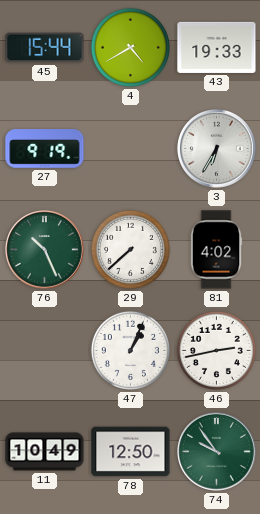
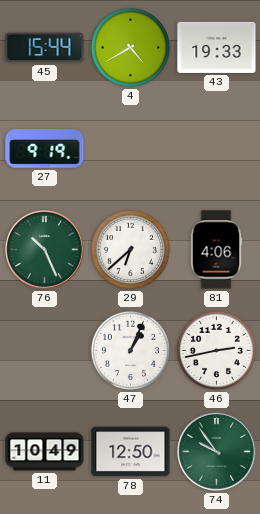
3: 6:35 -> none
29: 7:38 -> 6:38
81: 4:02 -> 4:06
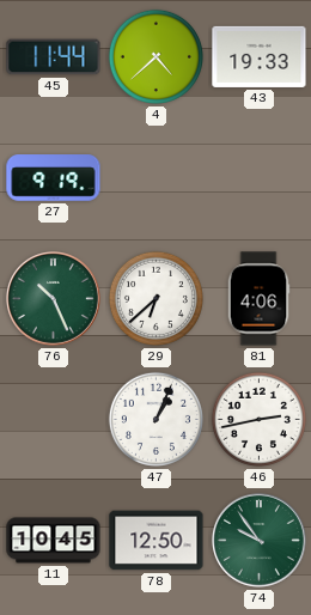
45: 15:44 -> 11:44
4: 4:40 -> 4:38
11: 10:49 -> 10:45
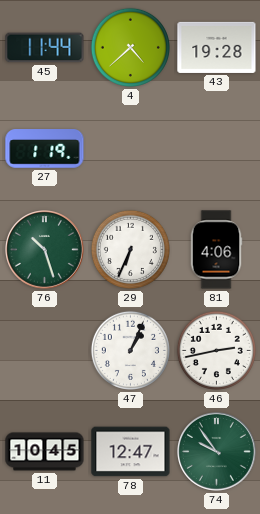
43: 19:33 -> 19:28
27: 9:19 -> 1:19
76: 10:26 -> 10:27
29: 6:38 -> 6:34
78: 12:50 -> 12:47
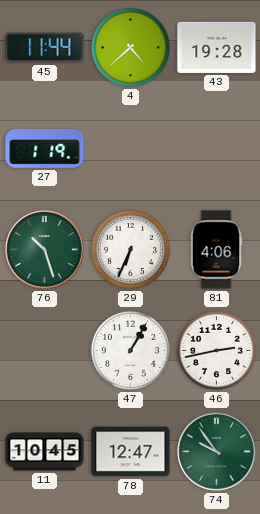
47: 1:04 -> 1:05
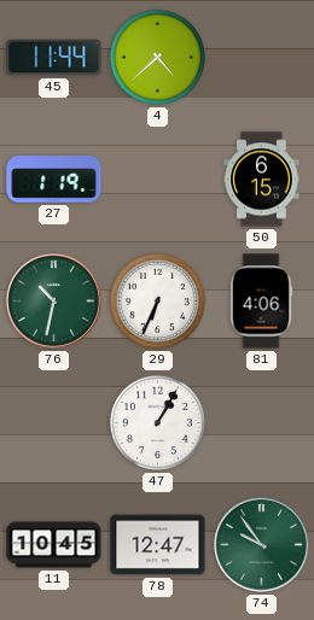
43: 19:28 -> none
50: none -> 6:15
76: 10:27 -> 10:32
46: 2:43 -> none
